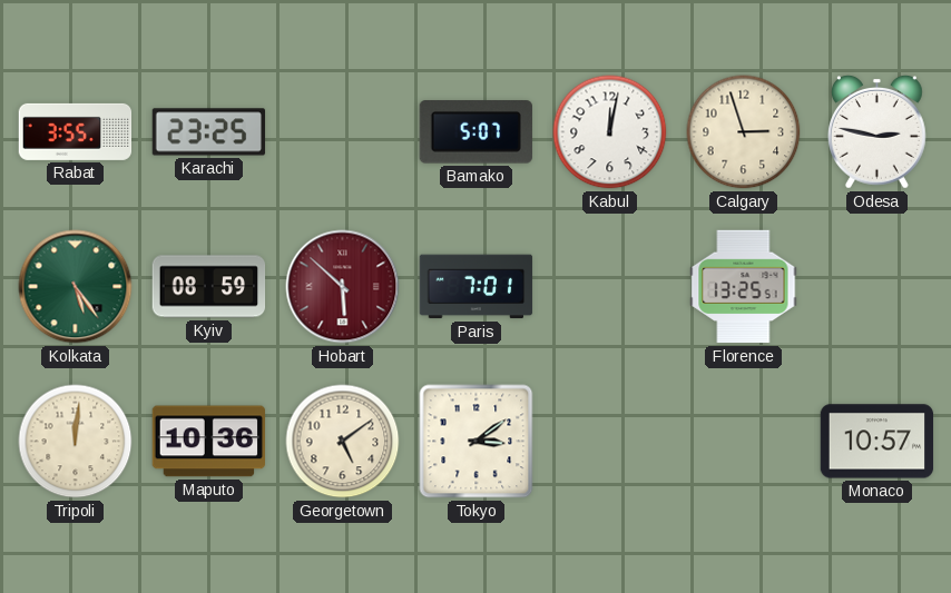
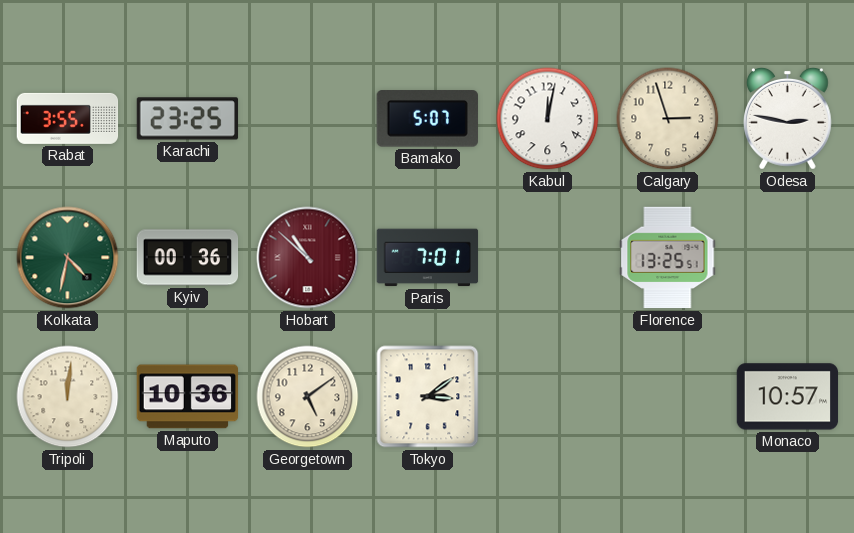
Kolkata: 5:24 -> 4:32
Kyiv: 08:59 -> 00:36
Hobart: 5:52 -> 10:52
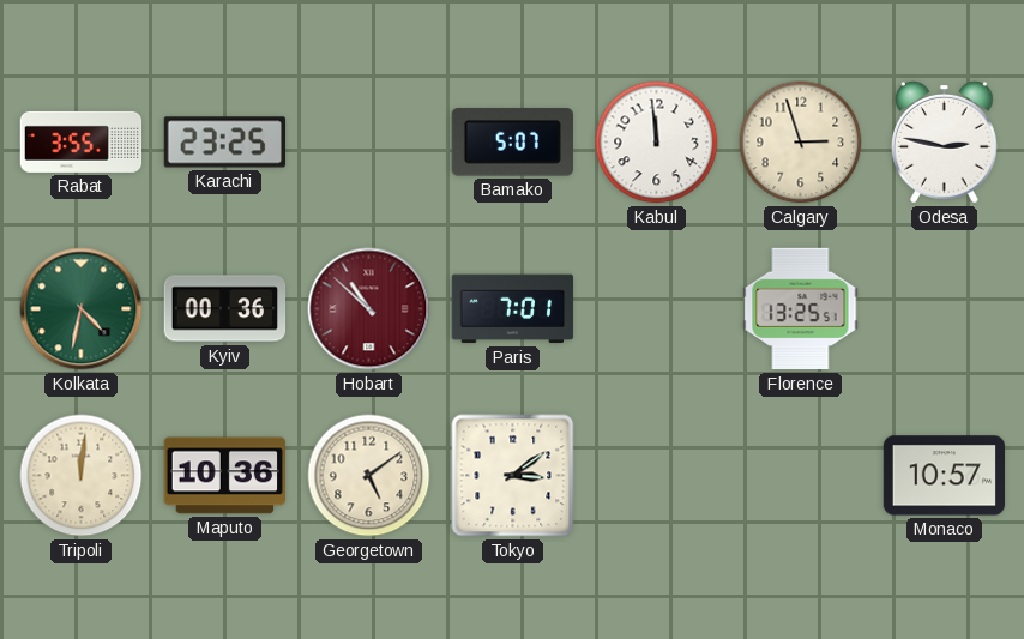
Kabul: 12:02 -> 11:59
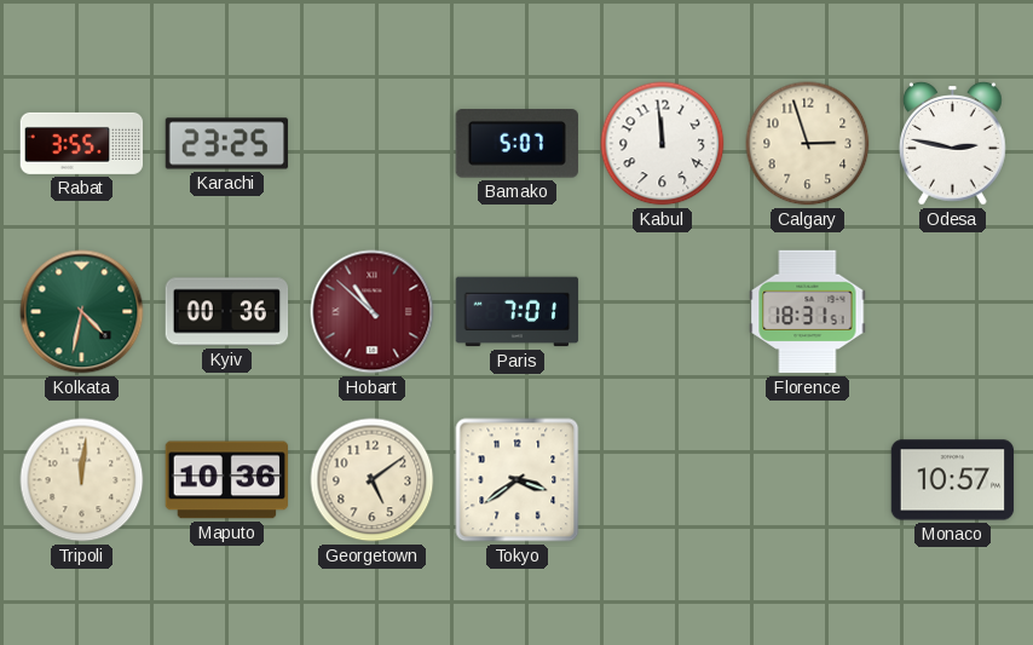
Florence: 13:25 -> 18:31
Tokyo: 3:09 -> 3:39
